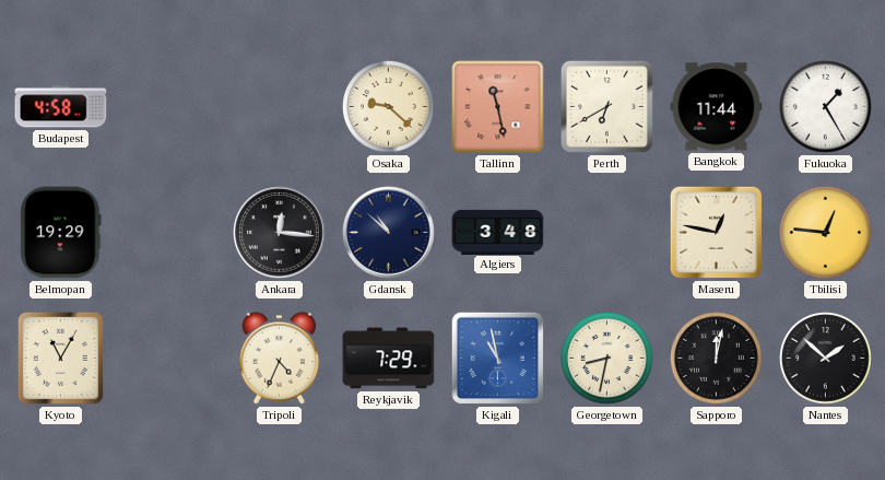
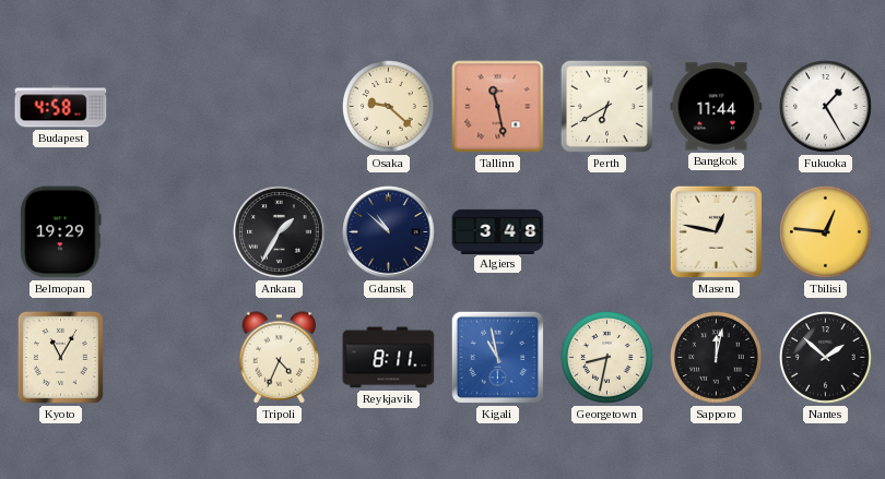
Ankara: 12:16 -> 1:35
Reykjavik: 7:29 -> 8:11
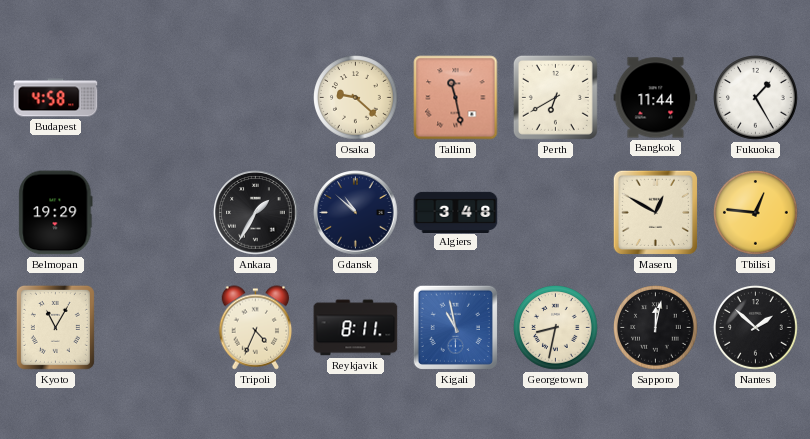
Maseru: 12:47 -> 12:50
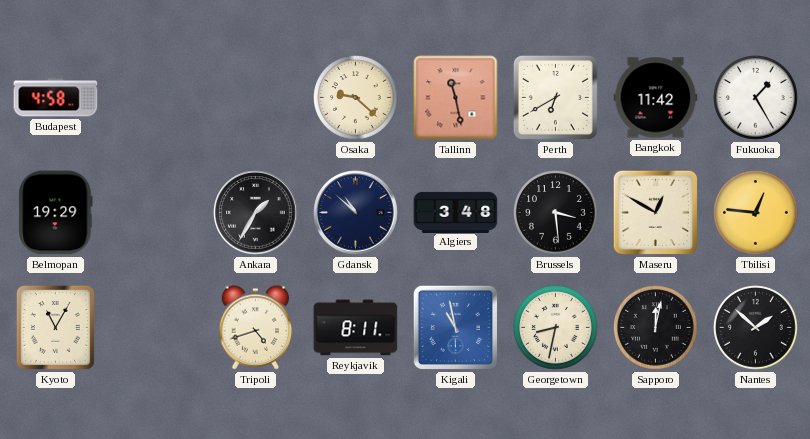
Bangkok: 11:44 -> 11:42
Brussels: none -> 3:29
Tripoli: 4:34 -> 4:42
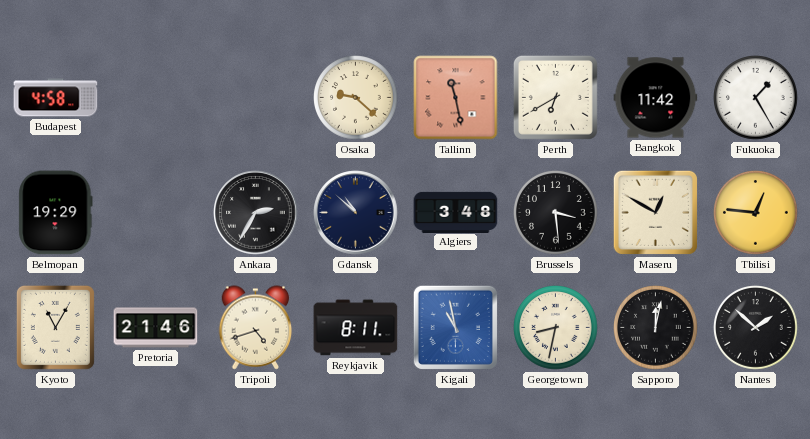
Ankara: 1:35 -> 2:35
Pretoria: none -> 21:46
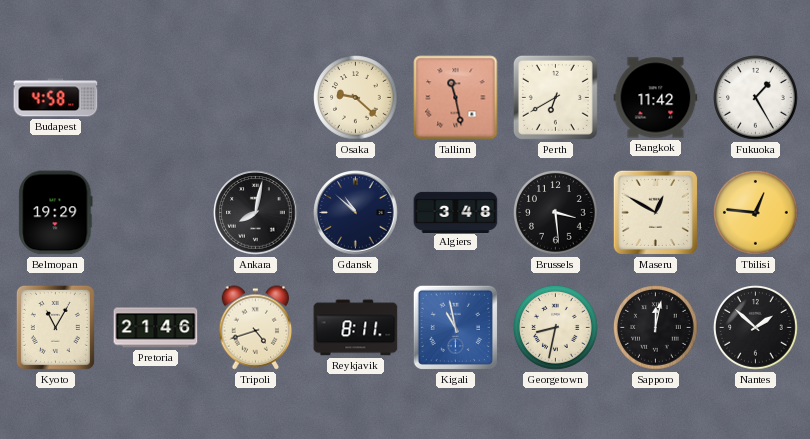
Ankara: 2:35 -> 8:02
